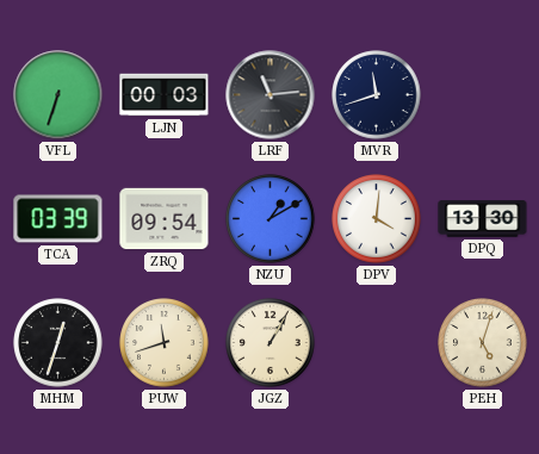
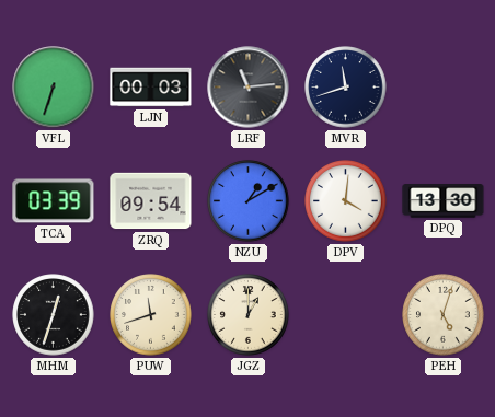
JGZ: 1:05 -> 1:00
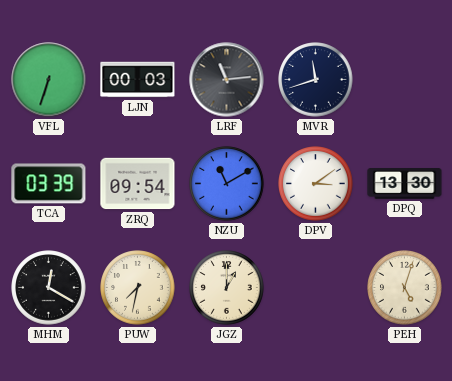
NZU: 1:10 -> 11:10
DPV: 4:01 -> 3:09
MHM: 12:33 -> 12:20
PUW: 11:42 -> 7:32
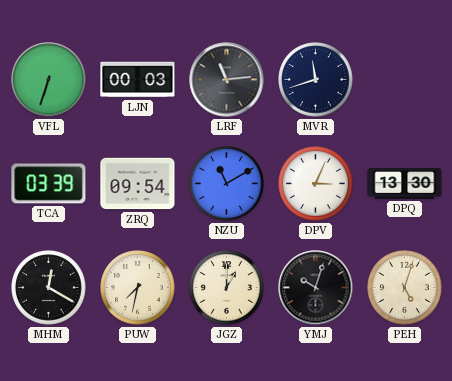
DPV: 3:09 -> 3:04
YMJ: none -> 10:03
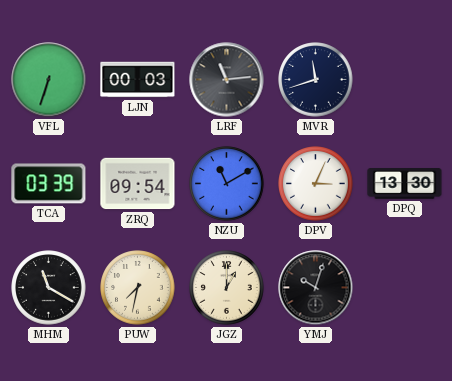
MHM: 12:20 -> 11:20
PEH: 5:03 -> none
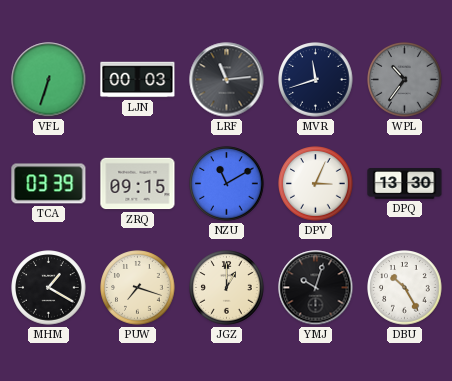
WPL: none -> 10:36
ZRQ: 09:54 -> 09:15
MHM: 11:20 -> 1:20
PUW: 7:32 -> 7:18
DBU: none -> 10:25
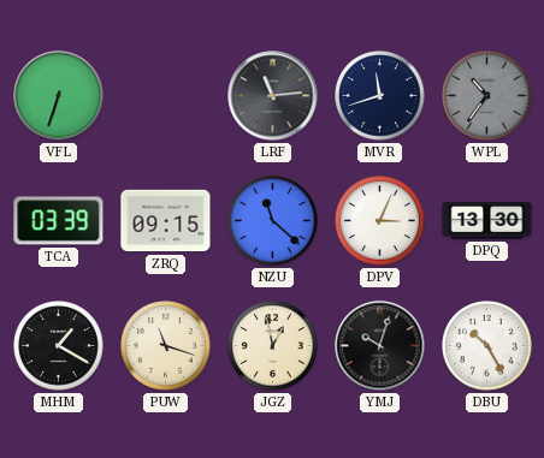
LJN: 00:03 -> none
NZU: 11:10 -> 11:22
PUW: 7:18 -> 11:18
JGZ: 1:00 -> 12:58
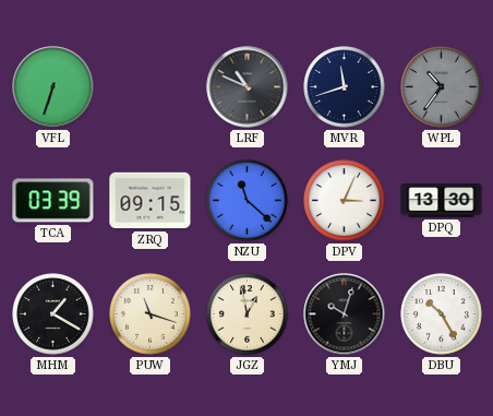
LRF: 11:14 -> 10:49
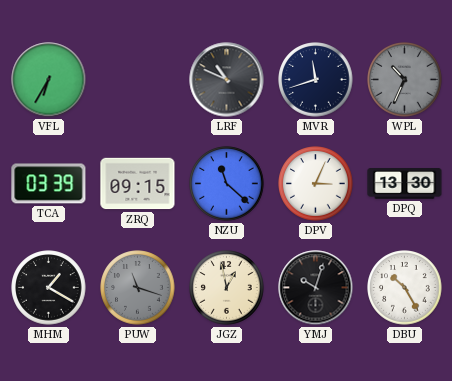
VFL: 6:33 -> 6:35
WPL: 10:36 -> 10:34
PUW dial: cream -> grey
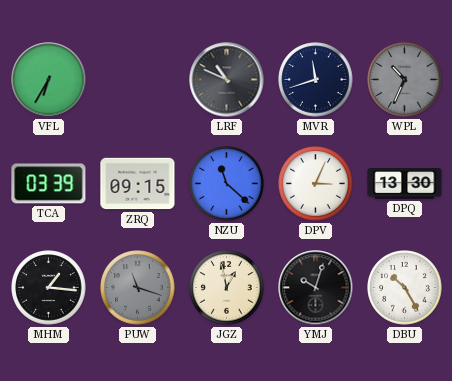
MHM: 1:20 -> 1:16
